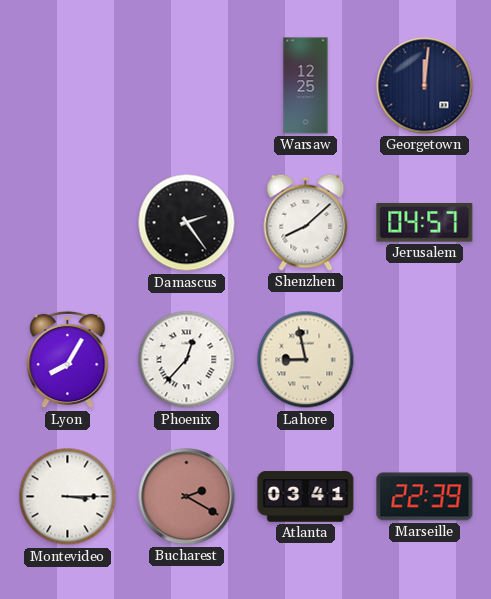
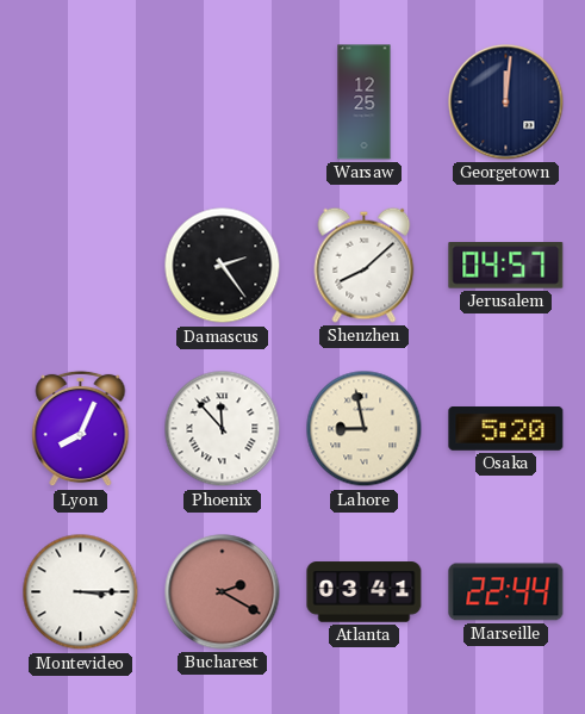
Lyon: 8:05 -> 8:04
Phoenix: 12:37 -> 11:53
Osaka: none -> 5:20
Marseille: 22:39 -> 22:44
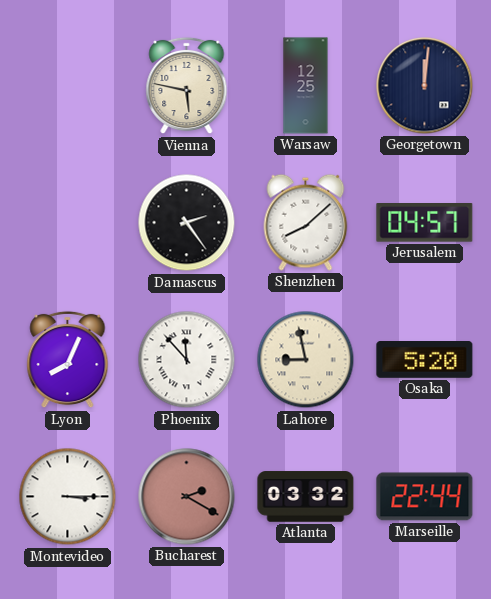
Vienna: none -> 5:47
Atlanta: 03:41 -> 03:32
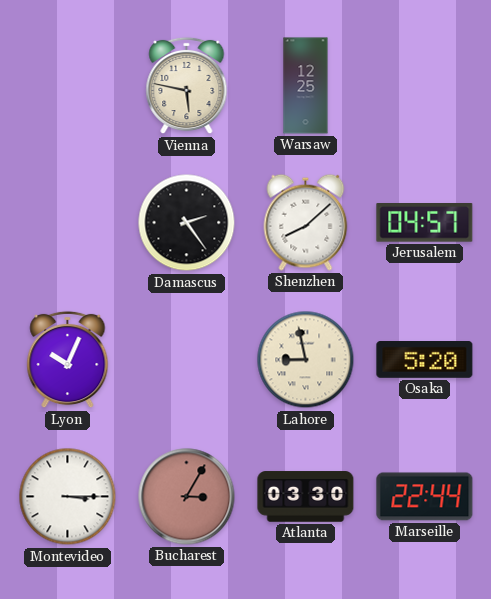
Georgetown: 12:01 -> none
Lyon: 8:04 -> 10:04
Phoenix: 11:53 -> none
Bucharest: 2:20 -> 3:05
Atlanta: 03:32 -> 03:30
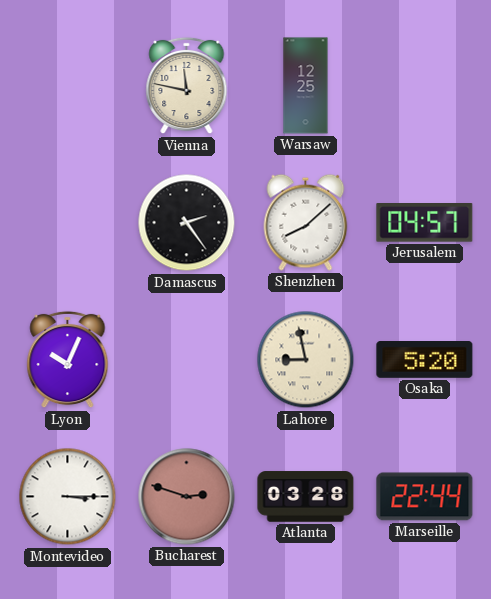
Vienna: 5:47 -> 11:47
Bucharest: 3:05 -> 2:48
Atlanta: 03:30 -> 03:28
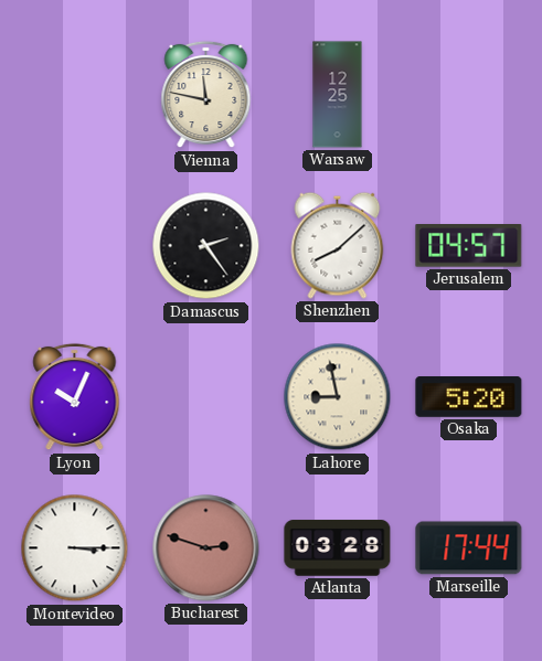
Marseille: 22:44 -> 17:44
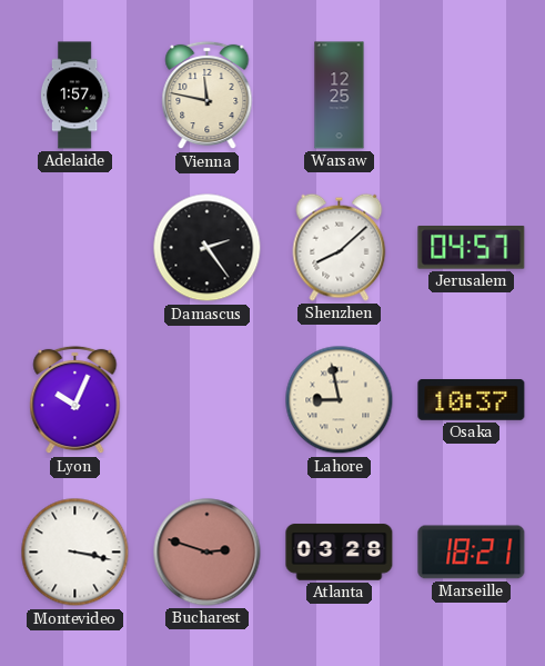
Adelaide: none -> 1:57
Osaka: 5:20 -> 10:37
Montevideo: 3:15 -> 3:17
Marseille: 17:44 -> 18:21
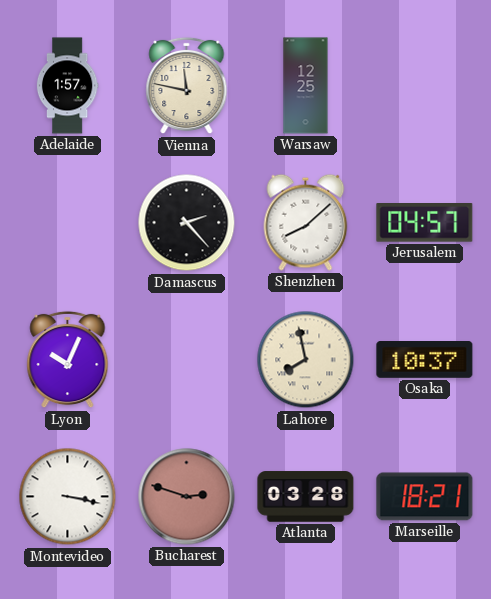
Damascus: 2:24 -> 2:23
Lahore: 8:58 -> 7:58
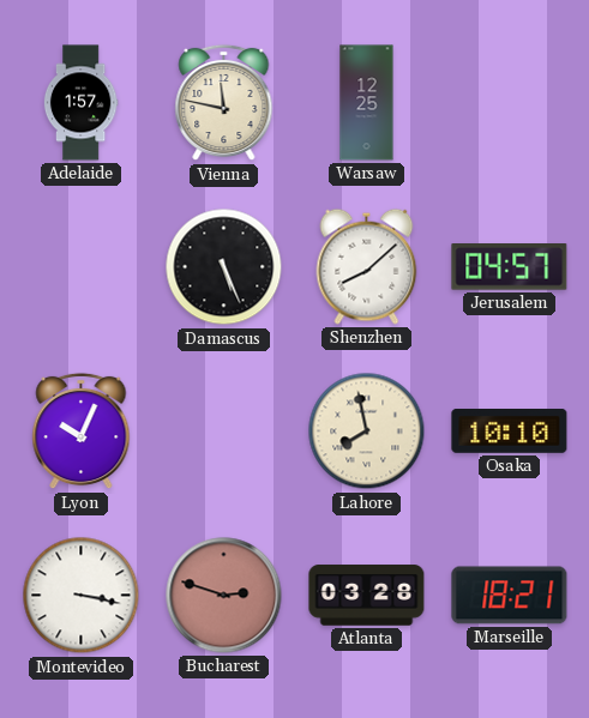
Damascus: 2:23 -> 5:26
Osaka: 10:37 -> 10:10
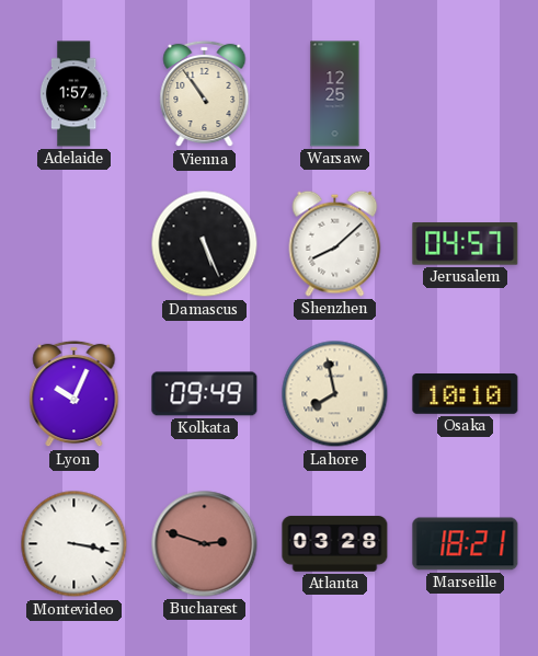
Vienna: 11:47 -> 10:54
Kolkata: none -> 09:49
